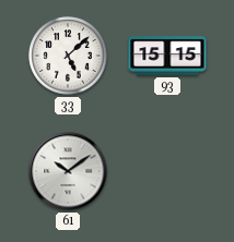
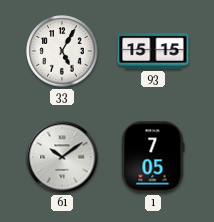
33: 5:08 -> 5:05
1: none -> 7:05
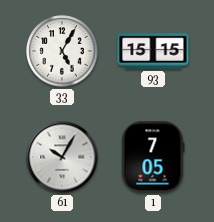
61: 10:09 -> 10:05
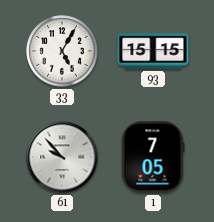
61: 10:05 -> 9:53
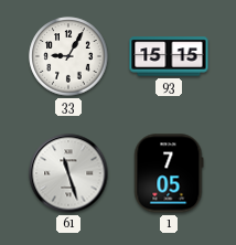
33: 5:05 -> 9:05
61: 9:53 -> 11:27
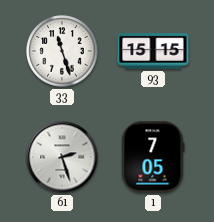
33: 9:05 -> 11:27
61: 11:27 -> 2:27
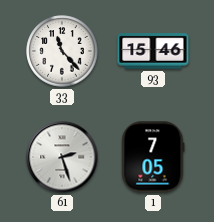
33: 11:27 -> 11:23
93: 15:15 -> 15:46
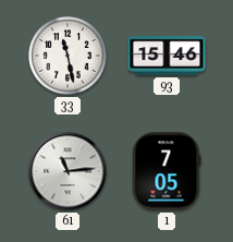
33: 11:23 -> 11:28
61: 2:27 -> 11:14
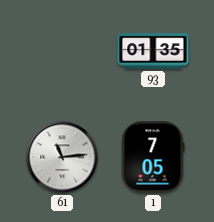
33: 11:28 -> none
93: 15:46 -> 01:35
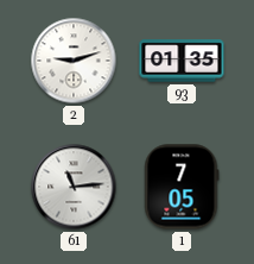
2: none -> 9:12
